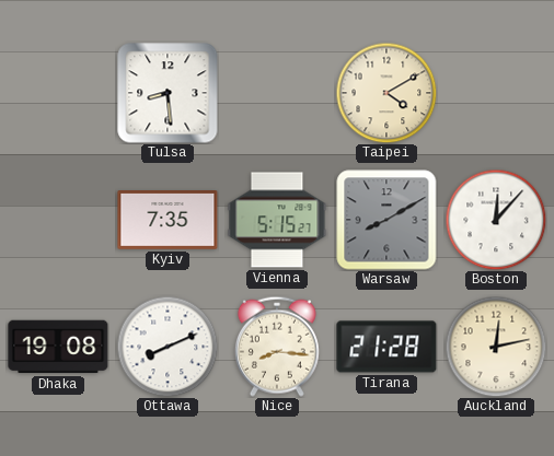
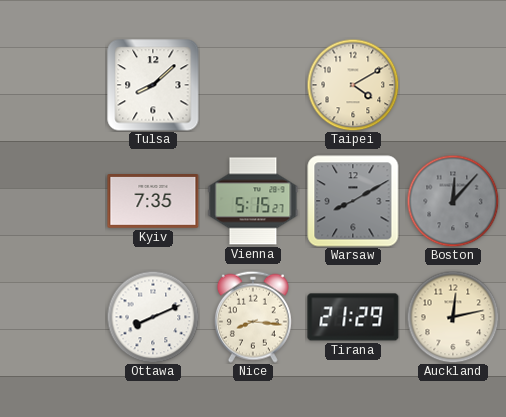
Tulsa: 8:29 -> 8:08
Boston dial: white -> grey
Dhaka: 19:08 -> none
Tirana: 21:28 -> 21:29
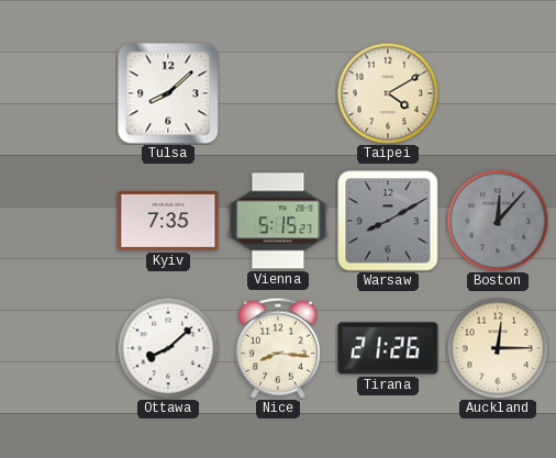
Ottawa: 8:11 -> 8:08
Tirana: 21:29 -> 21:26
Auckland: 12:13 -> 12:15
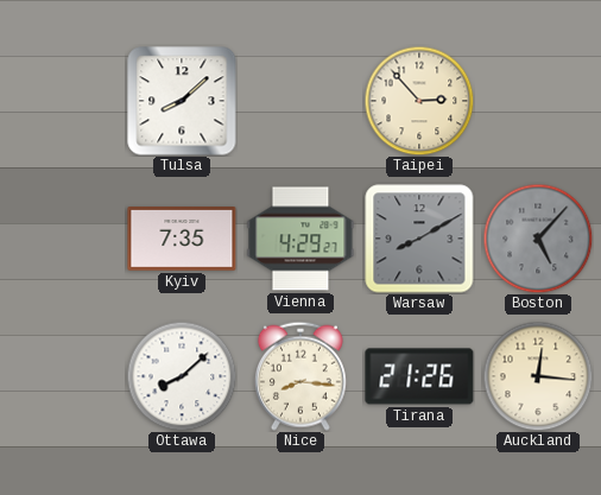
Taipei: 4:10 -> 2:53
Vienna: 5:15 -> 4:29
Boston: 12:07 -> 5:07
Auckland: 12:15 -> 12:16
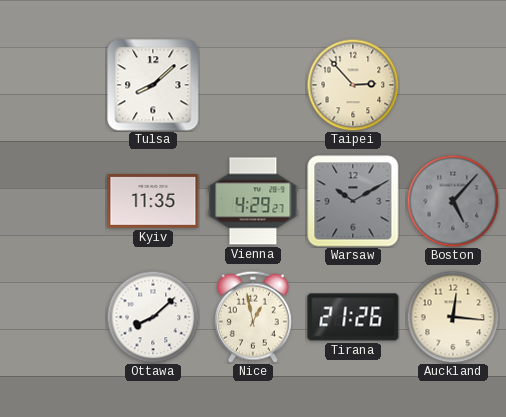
Kyiv: 7:35 -> 11:35
Warsaw: 8:10 -> 10:10
Nice: 8:16 -> 12:58
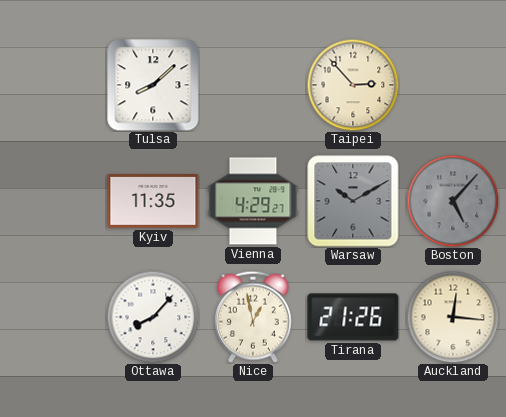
Ottawa: 8:08 -> 8:07
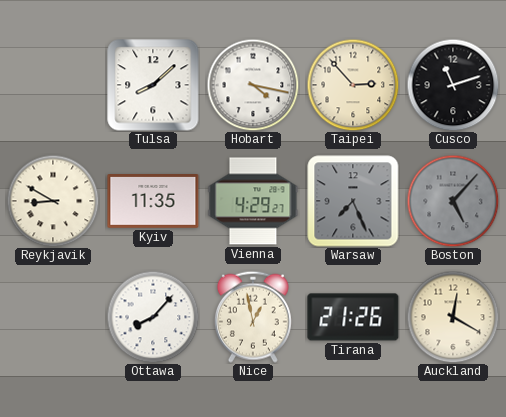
Hobart: none -> 4:17
Cusco: none -> 11:12
Reykjavik: none -> 8:50
Warsaw: 10:10 -> 7:26
Auckland: 12:16 -> 12:20
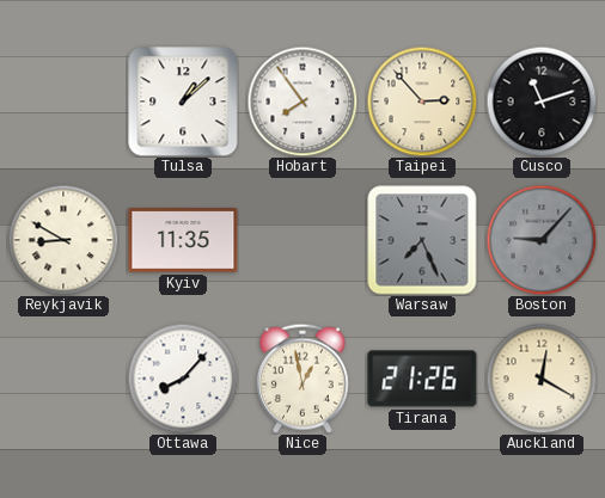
Tulsa: 8:08 -> 1:08
Hobart: 4:17 -> 7:54
Vienna: 4:29 -> none
Boston: 5:07 -> 9:07
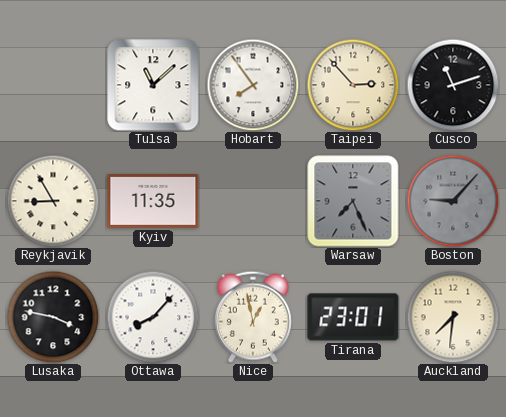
Tulsa: 1:08 -> 11:08
Reykjavik: 8:50 -> 8:55
Lusaka: none -> 3:47
Tirana: 21:26 -> 23:01
Auckland: 12:20 -> 7:31
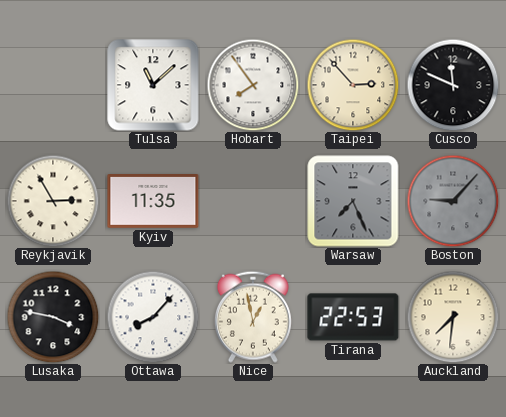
Cusco: 11:12 -> 11:49
Reykjavik: 8:55 -> 2:55
Tirana: 23:01 -> 22:53
